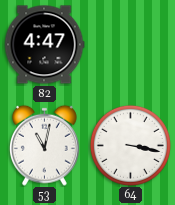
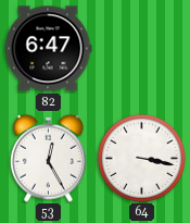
82: 4:47 -> 6:47
53: 11:02 -> 12:25
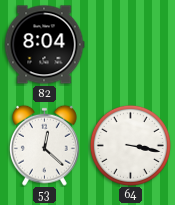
82: 6:47 -> 8:04
53: 12:25 -> 12:22
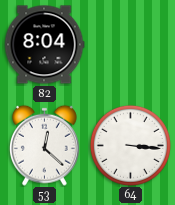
64: 3:17 -> 3:16
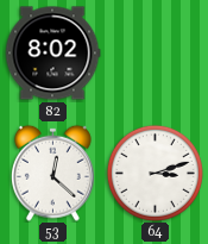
82: 8:04 -> 8:02
64: 3:16 -> 3:12
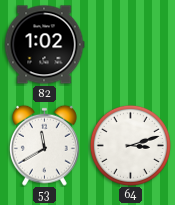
82: 8:02 -> 1:02
53: 12:22 -> 11:40
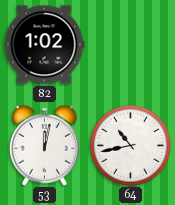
53: 11:40 -> 12:02
64: 3:12 -> 10:43
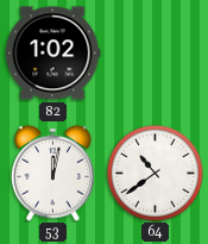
64: 10:43 -> 10:39
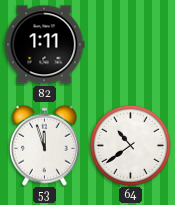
82: 1:02 -> 1:11
53: 12:02 -> 11:57
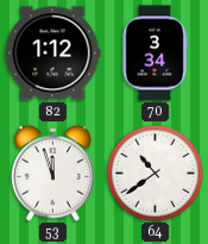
82: 1:11 -> 1:12
70: none -> 3:34
